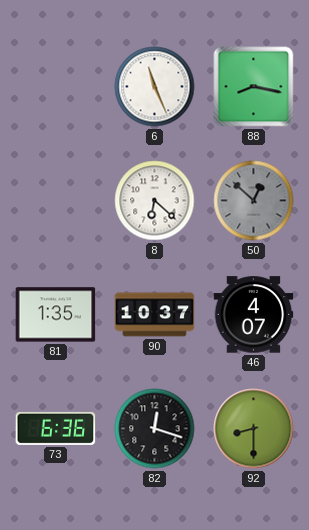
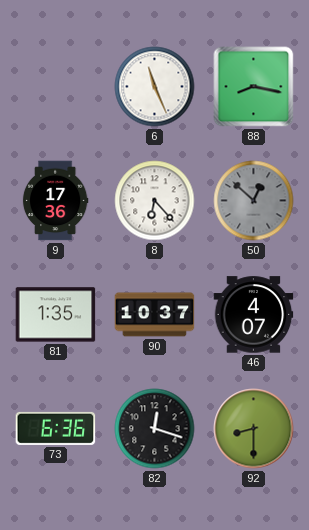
9: none -> 17:36
8: 6:22 -> 6:23
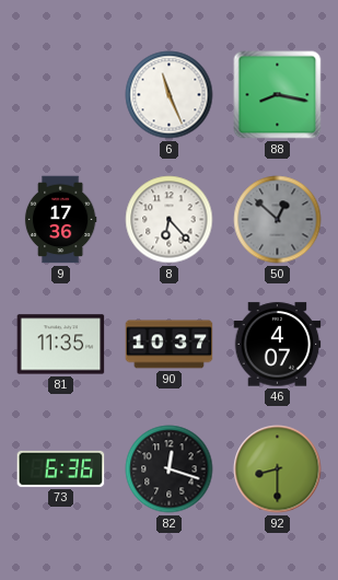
81: 1:35 -> 11:35
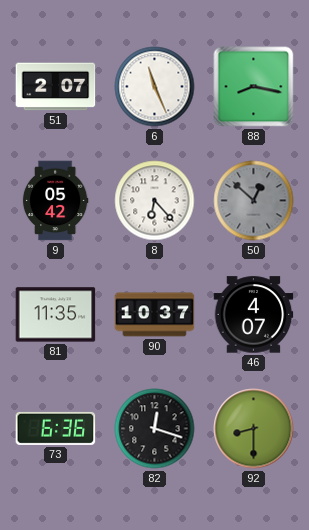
51: none -> 2:07
9: 17:36 -> 05:42
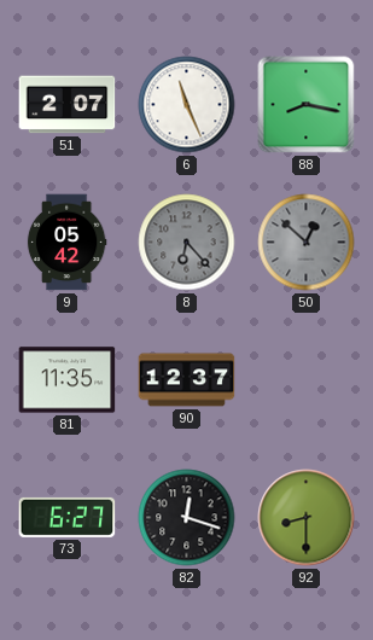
8 dial: white -> grey
90: 10:37 -> 12:37
46: 4:07 -> none
73: 6:36 -> 6:27
